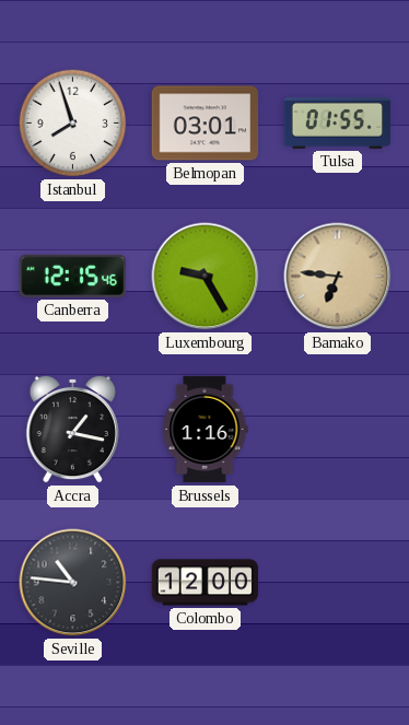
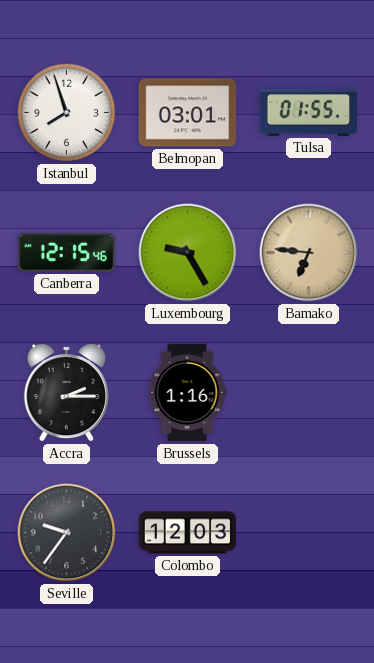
Accra: 1:17 -> 2:15
Seville: 10:46 -> 9:36
Colombo: 12:00 -> 12:03
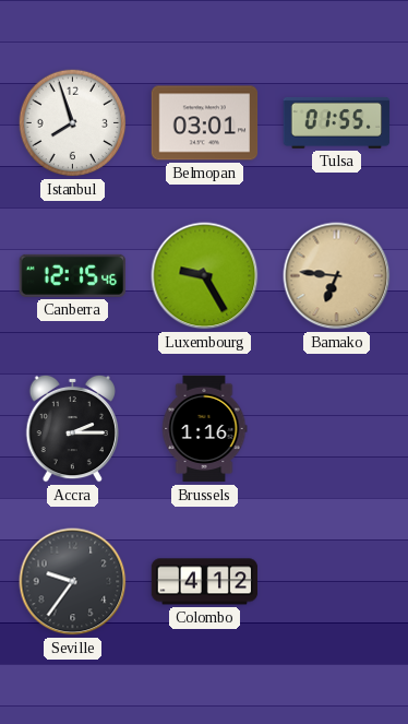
Colombo: 12:03 -> 4:12
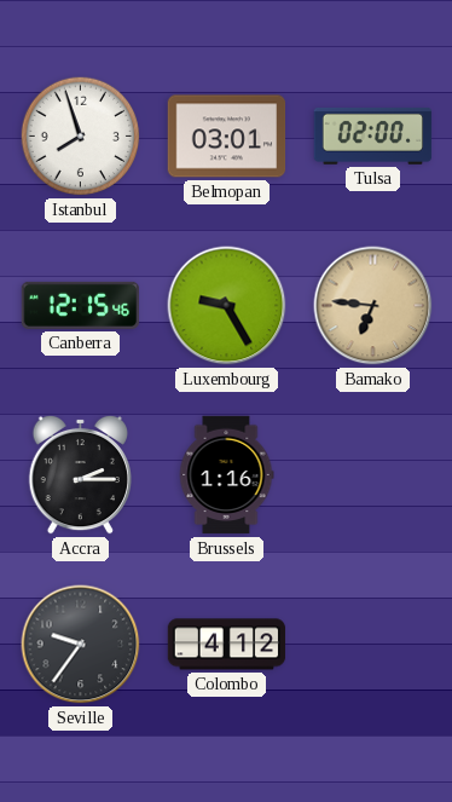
Tulsa: 01:55 -> 02:00
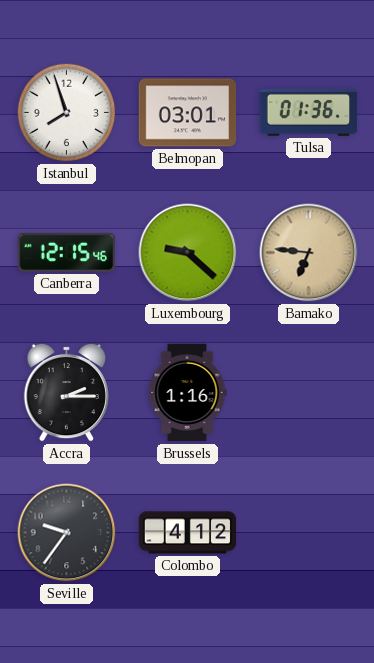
Tulsa: 02:00 -> 01:36
Luxembourg: 9:25 -> 9:22
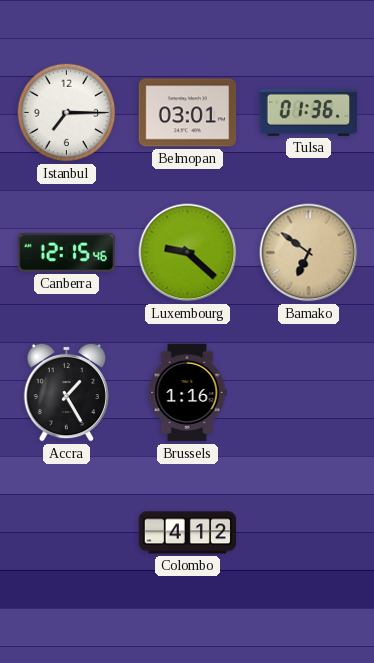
Istanbul: 7:57 -> 7:15
Bamako: 6:46 -> 6:51
Accra: 2:15 -> 1:25
Seville: 9:36 -> none
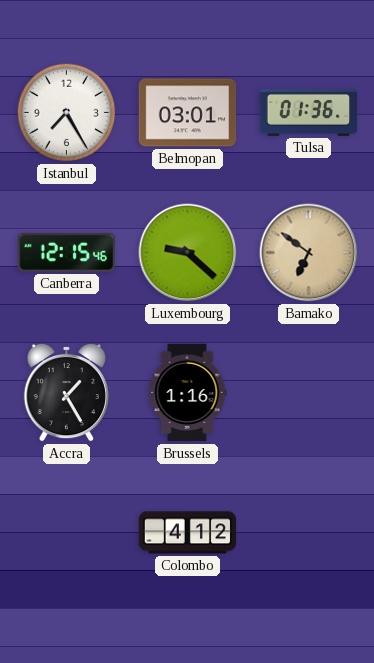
Istanbul: 7:15 -> 7:25
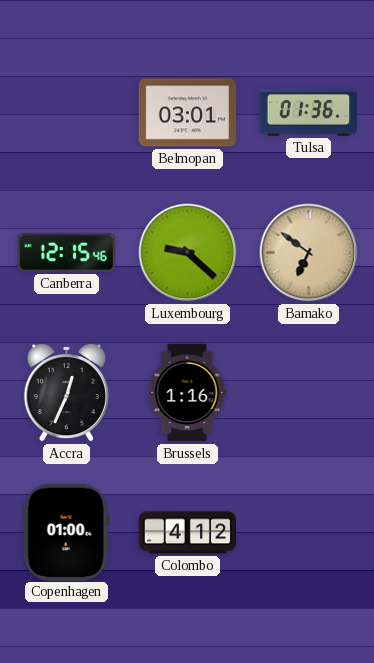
Istanbul: 7:25 -> none
Accra: 1:25 -> 12:34
Copenhagen: none -> 01:00
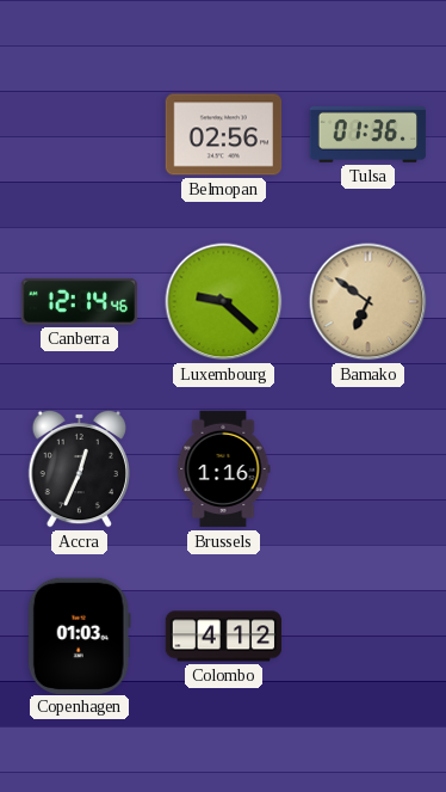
Belmopan: 03:01 -> 02:56
Canberra: 12:15 -> 12:14
Copenhagen: 01:00 -> 01:03
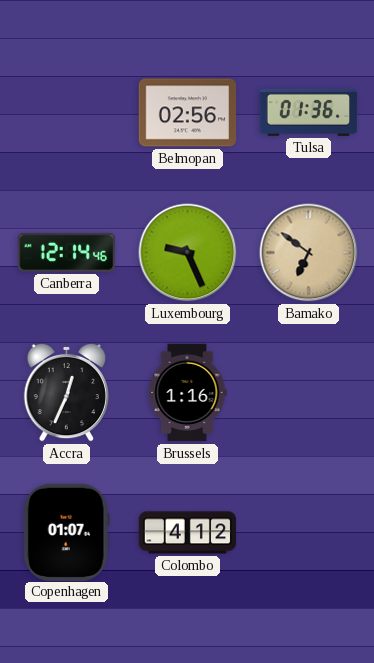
Luxembourg: 9:22 -> 9:26
Copenhagen: 01:03 -> 01:07
